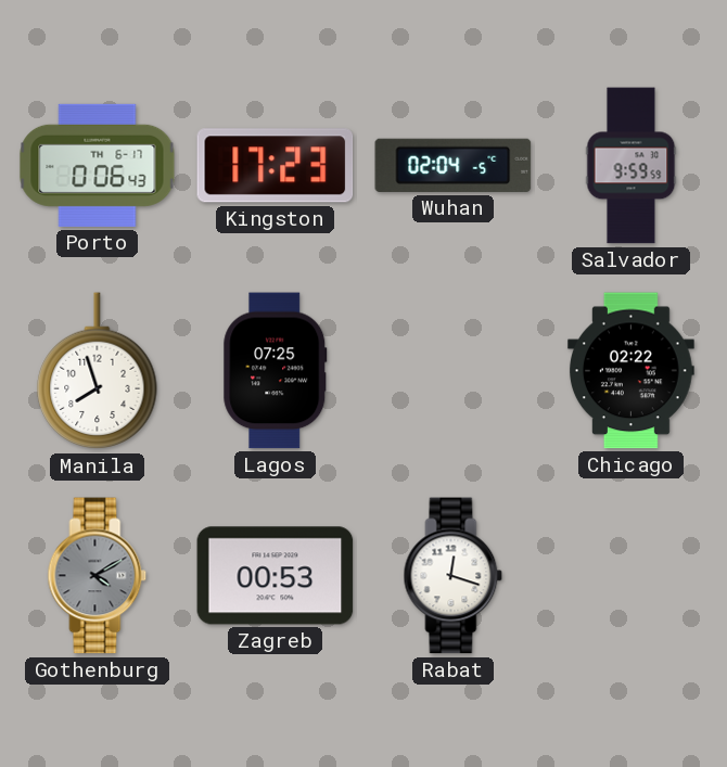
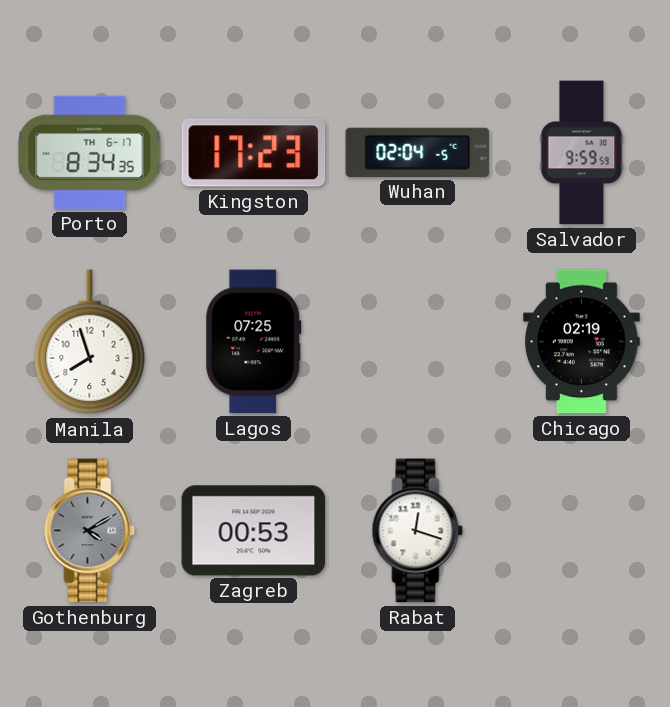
Porto: 0:06 -> 8:34
Chicago: 02:22 -> 02:19
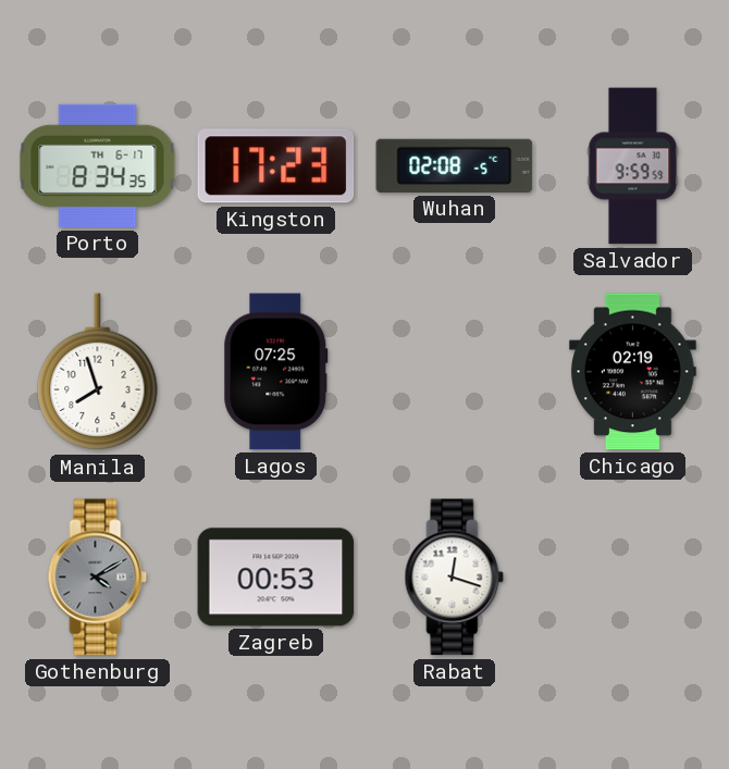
Wuhan: 02:04 -> 02:08
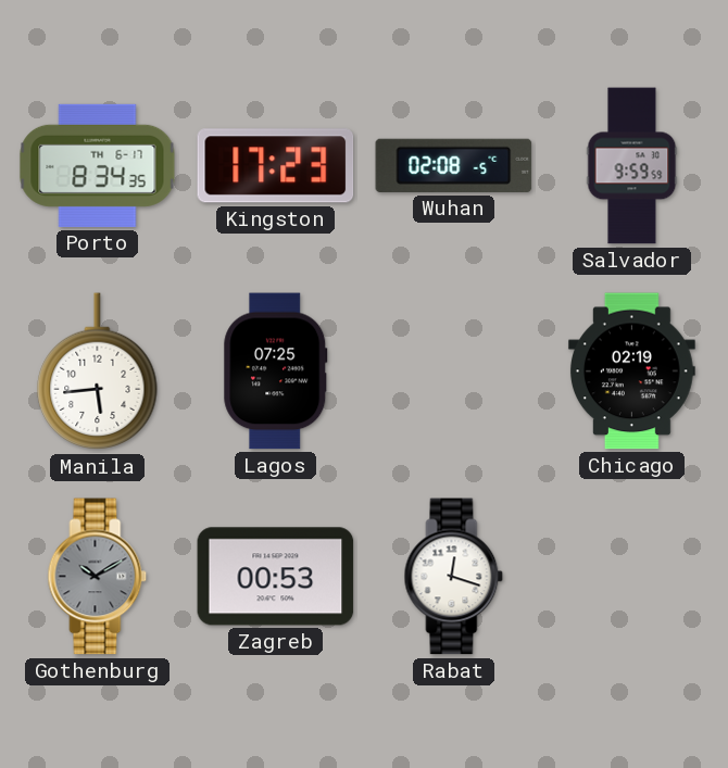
Manila: 7:57 -> 5:44
Gothenburg: 4:10 -> 10:10
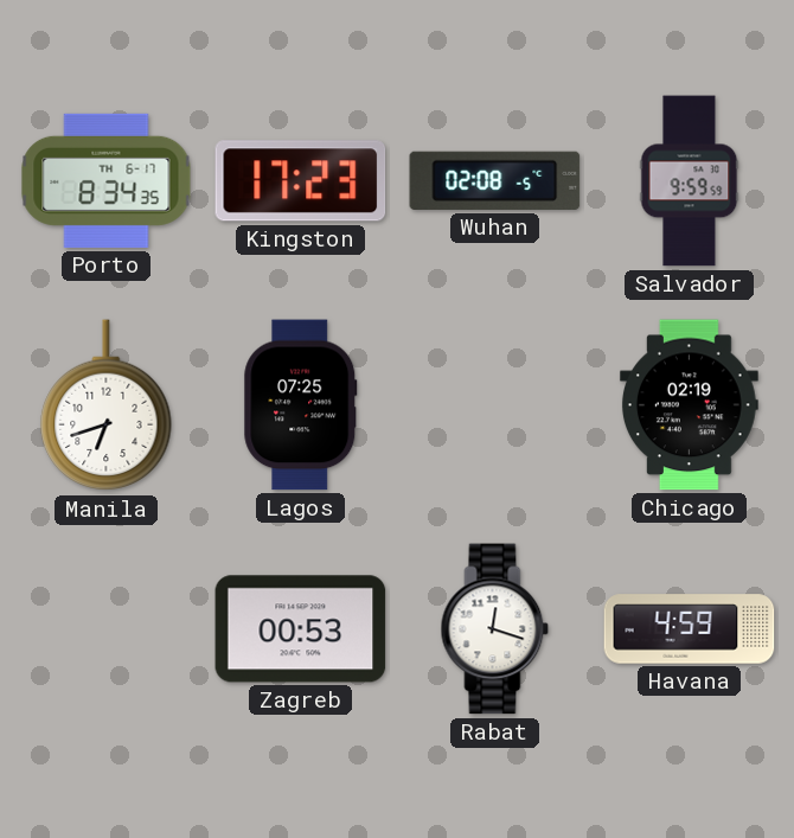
Manila: 5:44 -> 6:42
Gothenburg: 10:10 -> none
Havana: none -> 4:59
